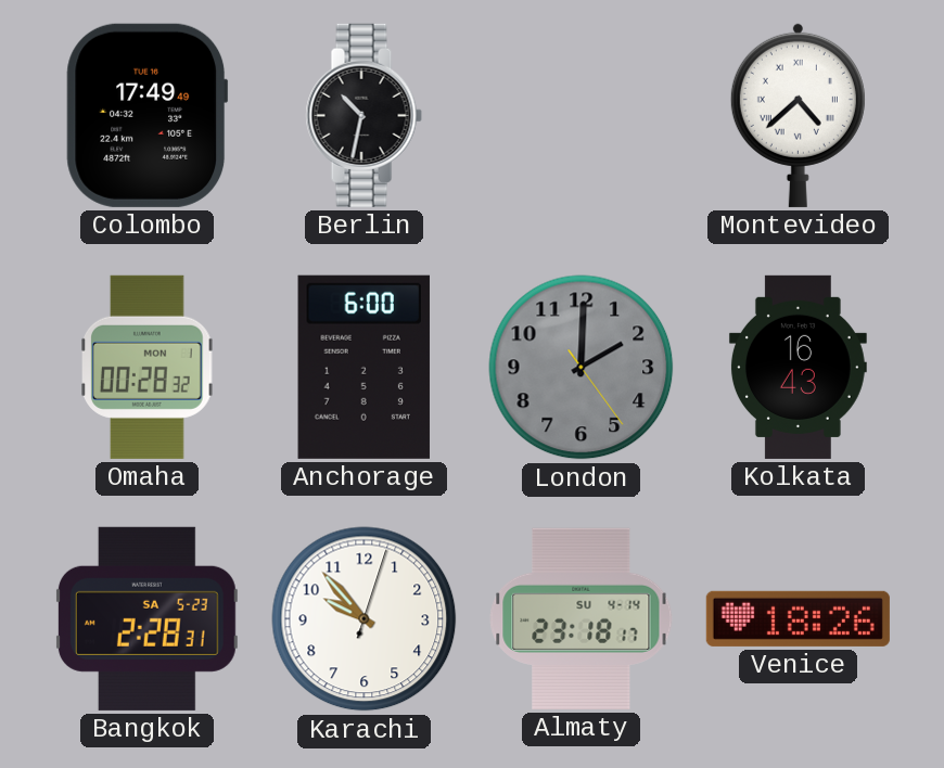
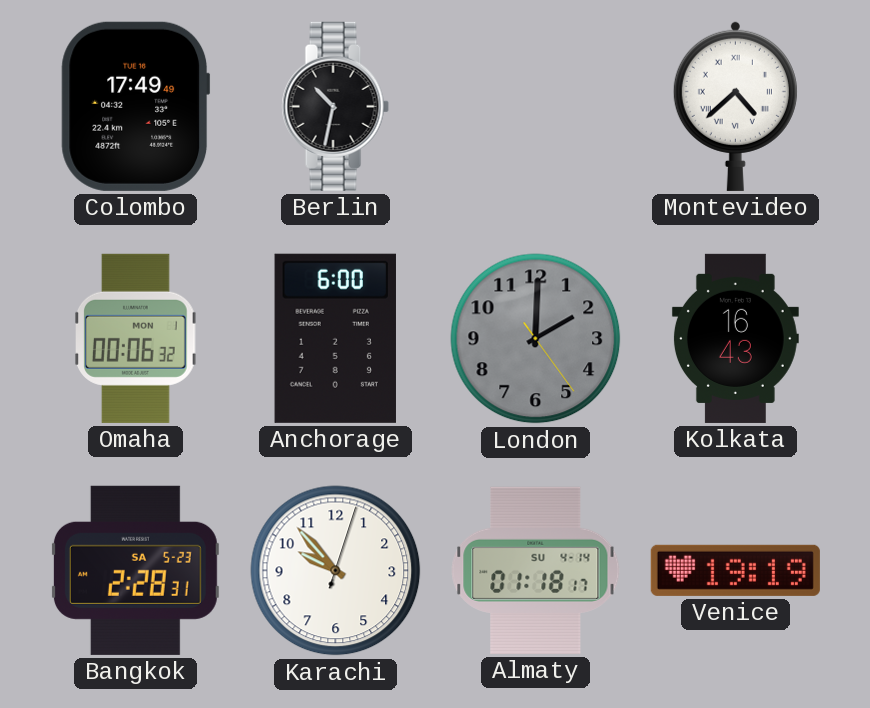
Omaha: 00:28 -> 00:06
Almaty: 23:18 -> 01:18
Venice: 18:26 -> 19:19
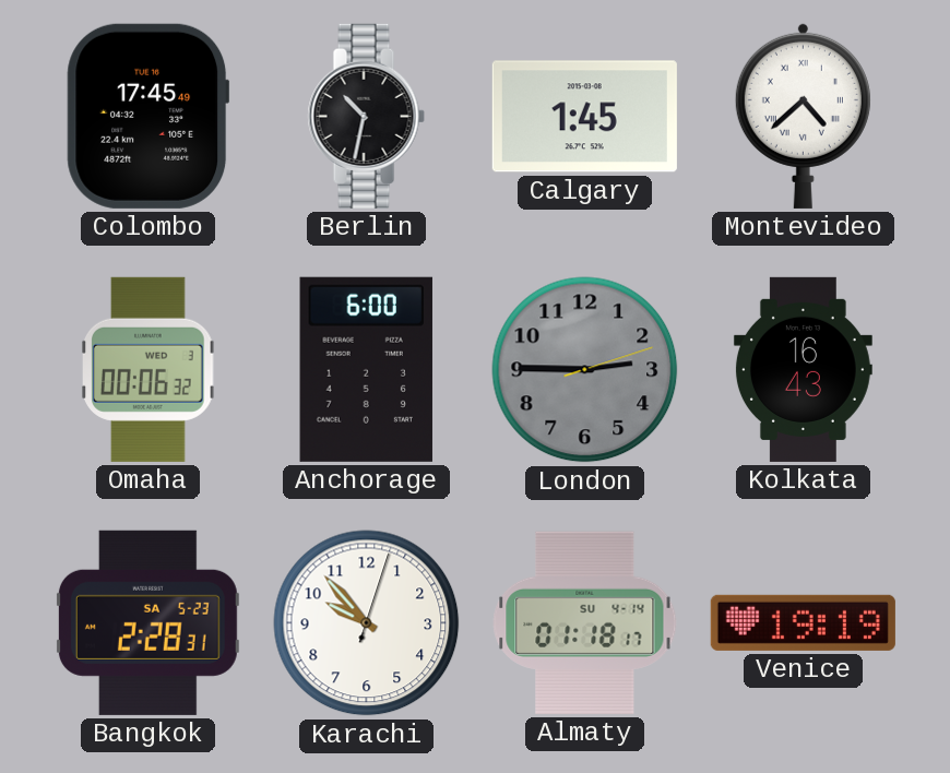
Colombo: 17:49 -> 17:45
Calgary: none -> 1:45
Omaha date: MON 1 -> WED 3
London: 2:00 -> 2:45
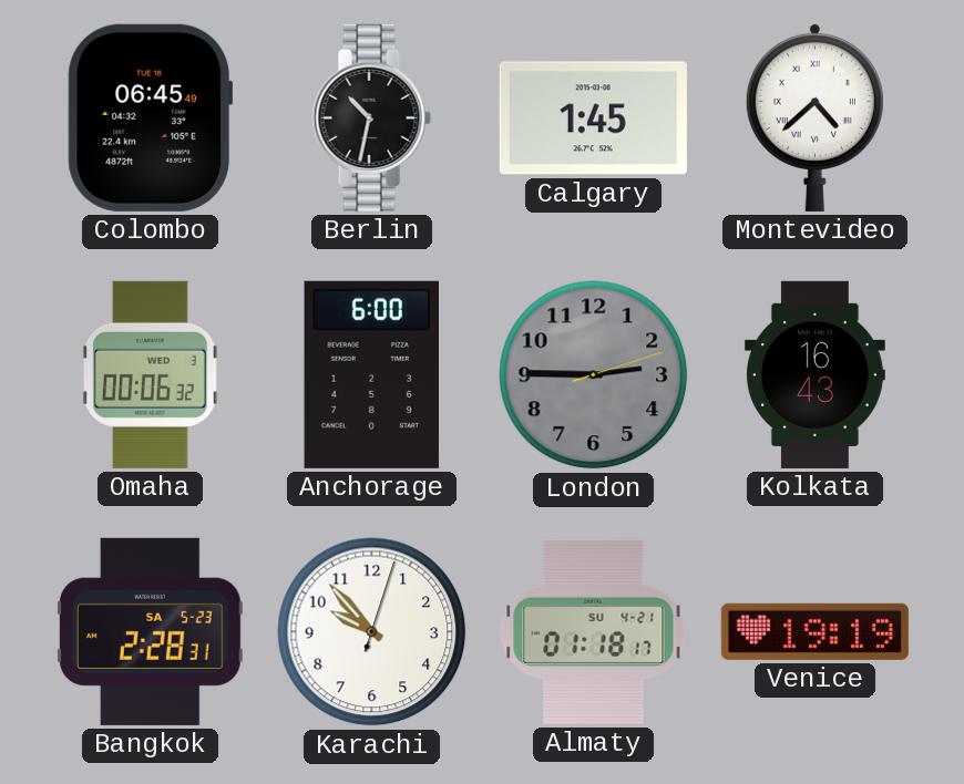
Colombo: 17:45 -> 06:45
Almaty date: SU 4-14 -> SU 4-21
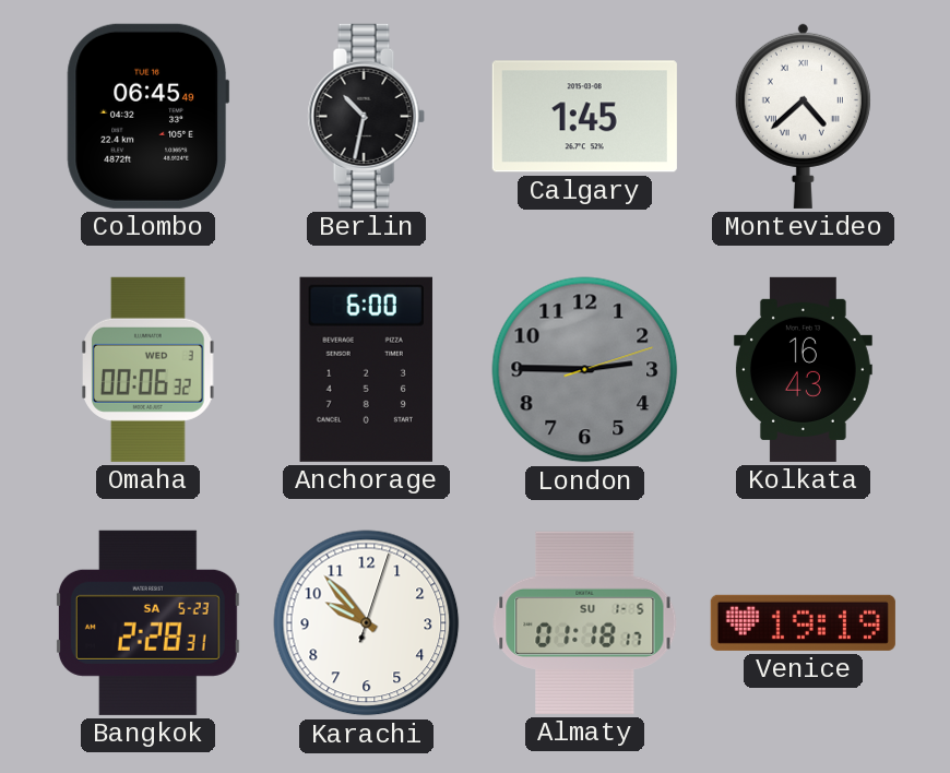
Almaty date: SU 4-21 -> SU 1-5
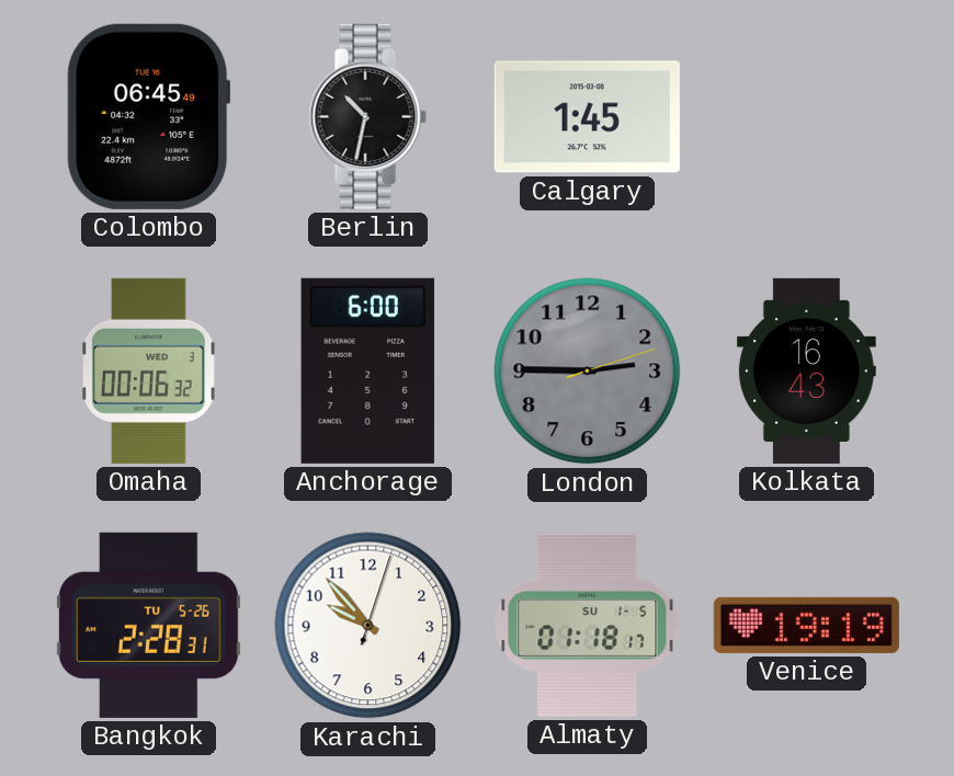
Montevideo: 4:38 -> none
Bangkok date: SA 5-23 -> TU 5-26
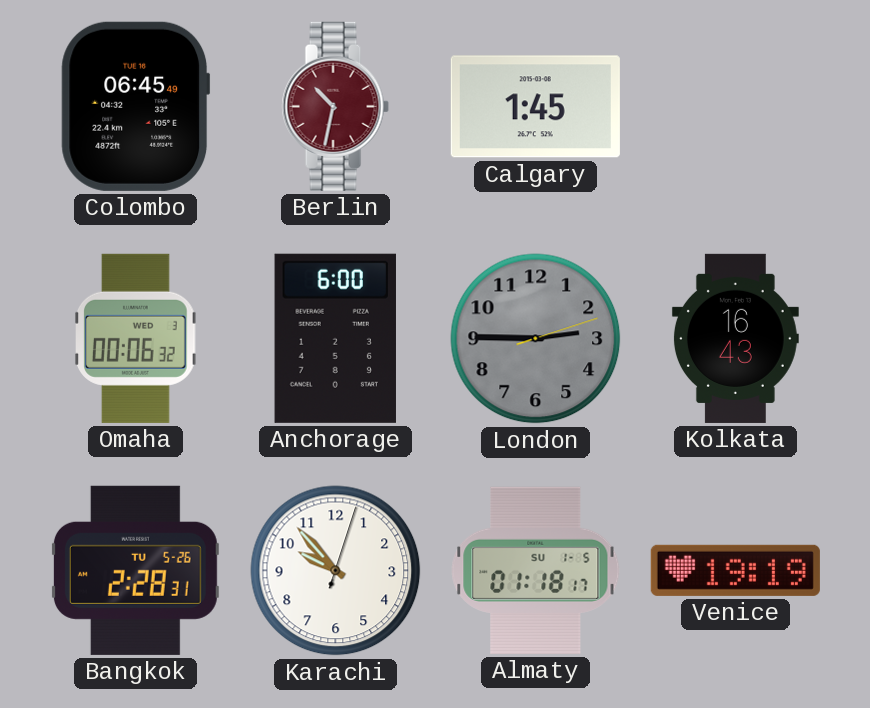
Berlin dial: black -> burgundy
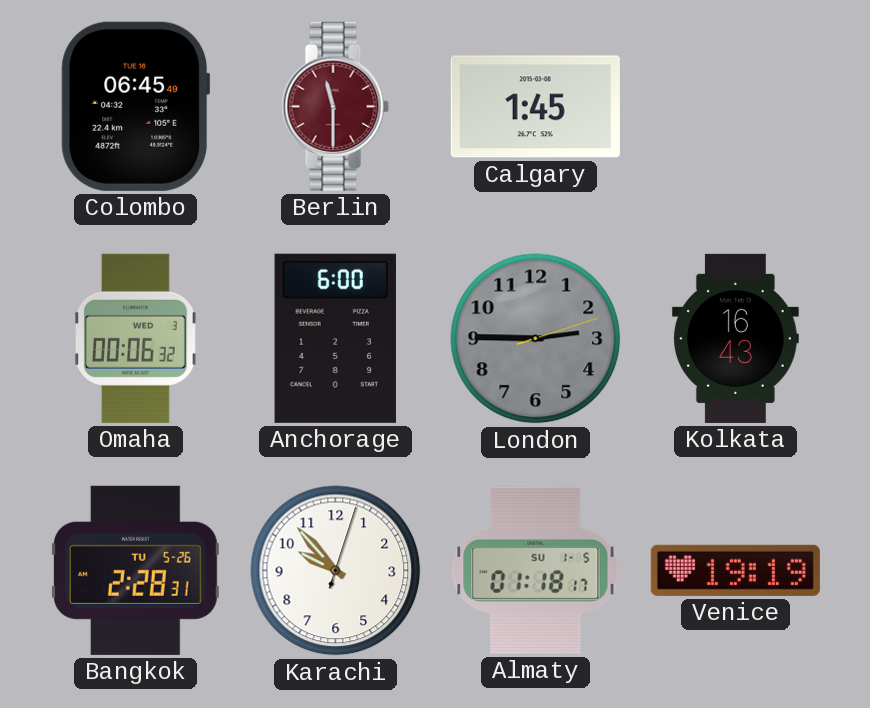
Berlin: 10:32 -> 11:30
